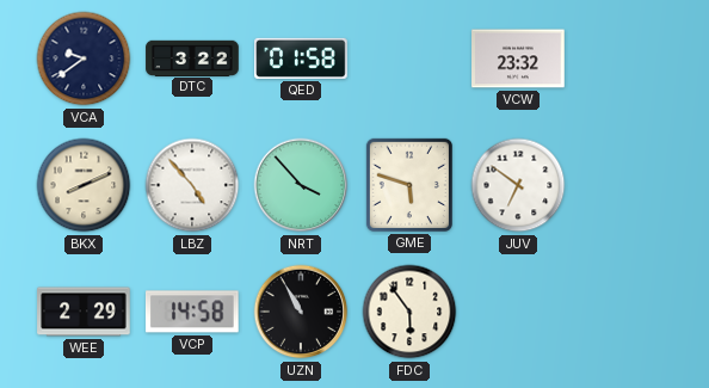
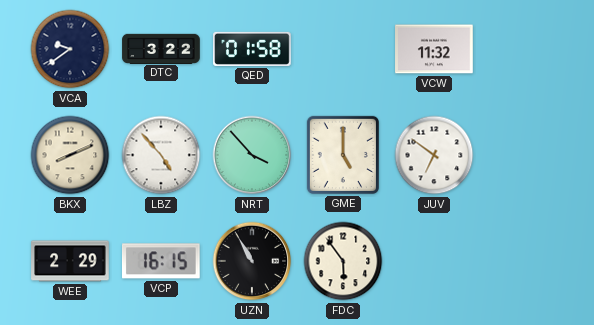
VCW: 23:32 -> 11:32
GME: 5:48 -> 5:00
VCP: 14:58 -> 16:15
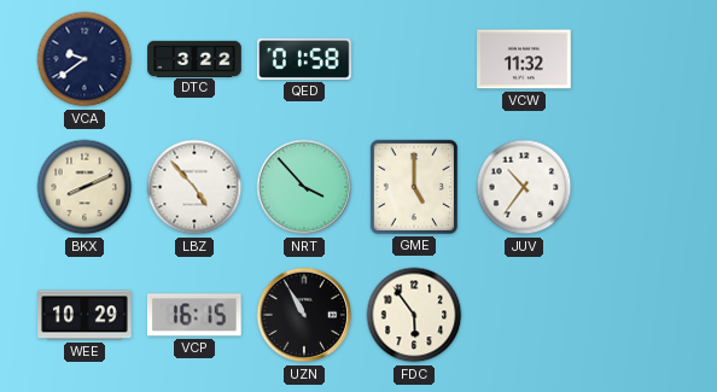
JUV: 6:51 -> 10:36
WEE: 2:29 -> 10:29
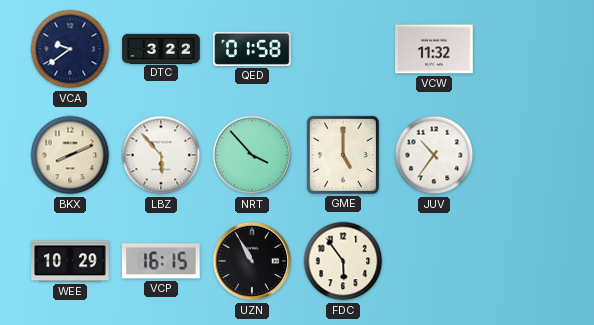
LBZ: 4:53 -> 5:53
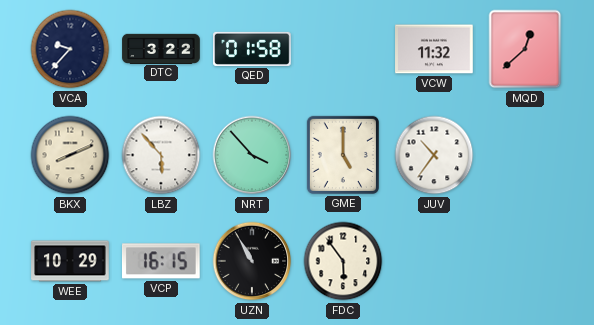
VCA: 9:39 -> 9:37
MQD: none -> 12:38
